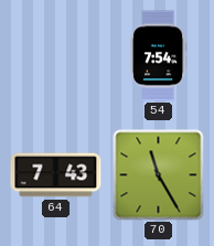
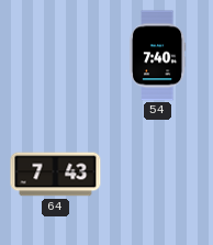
54: 7:54 -> 7:40
70: 11:25 -> none
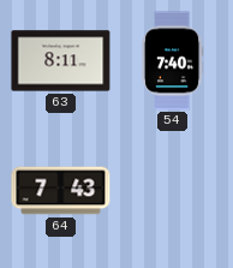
63: none -> 8:11
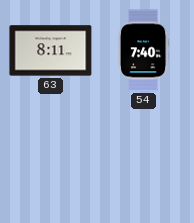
64: 7:43 -> none
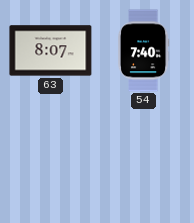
63: 8:11 -> 8:07
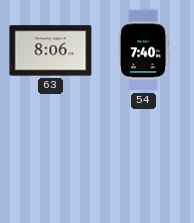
63: 8:07 -> 8:06
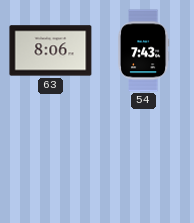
54: 7:40 -> 7:43
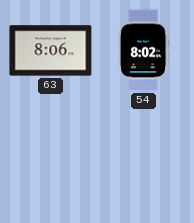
54: 7:43 -> 8:02
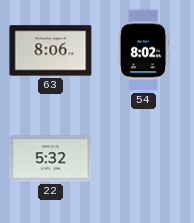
22: none -> 5:32
